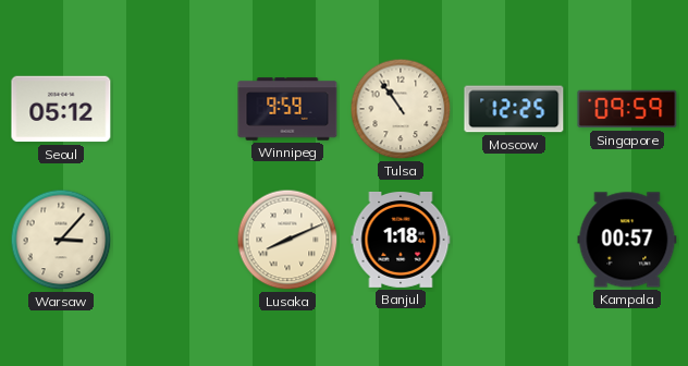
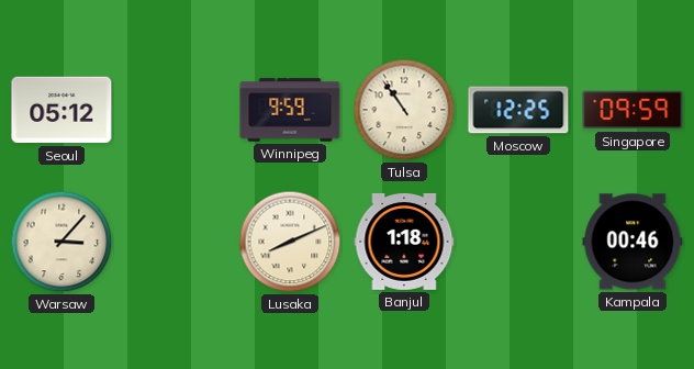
Kampala: 00:57 -> 00:46
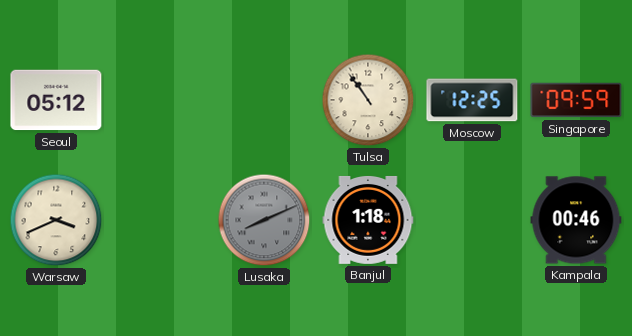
Winnipeg: 9:59 -> none
Warsaw: 3:07 -> 3:41
Lusaka dial: cream -> grey
